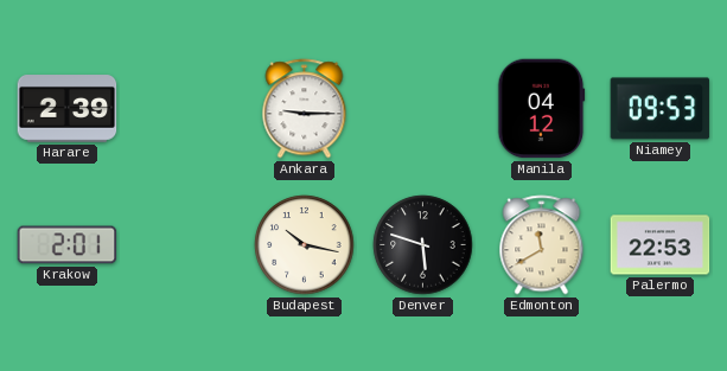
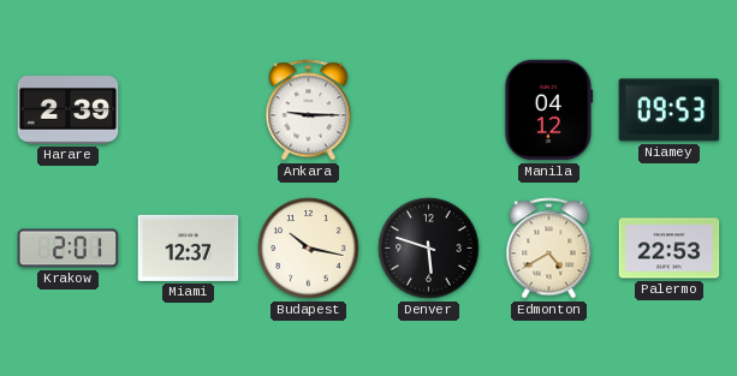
Miami: none -> 12:37
Edmonton: 11:40 -> 4:40
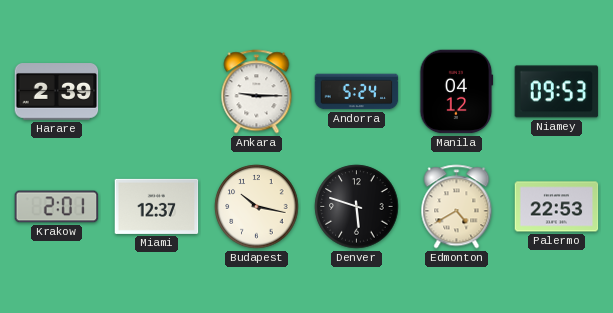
Andorra: none -> 5:24
